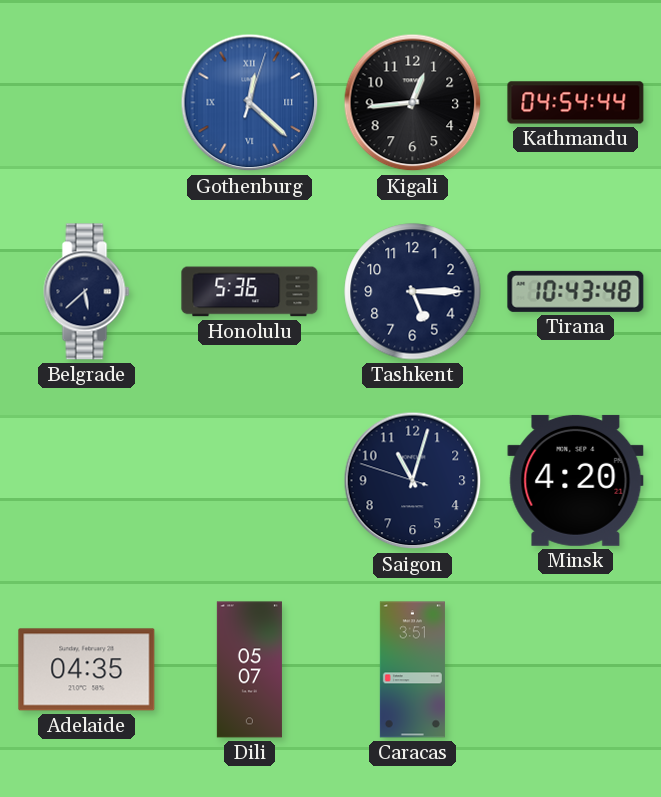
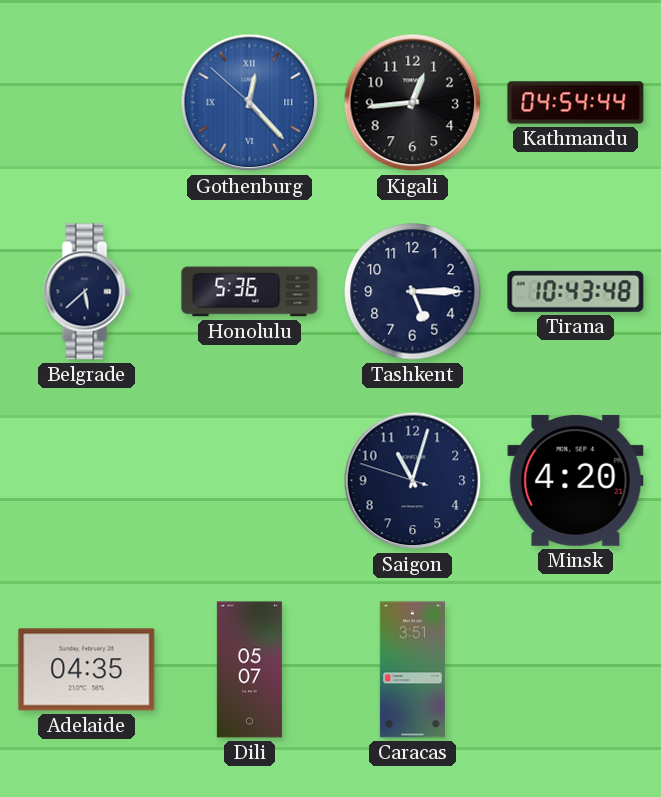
Gothenburg: 12:22:03 -> 12:22:52
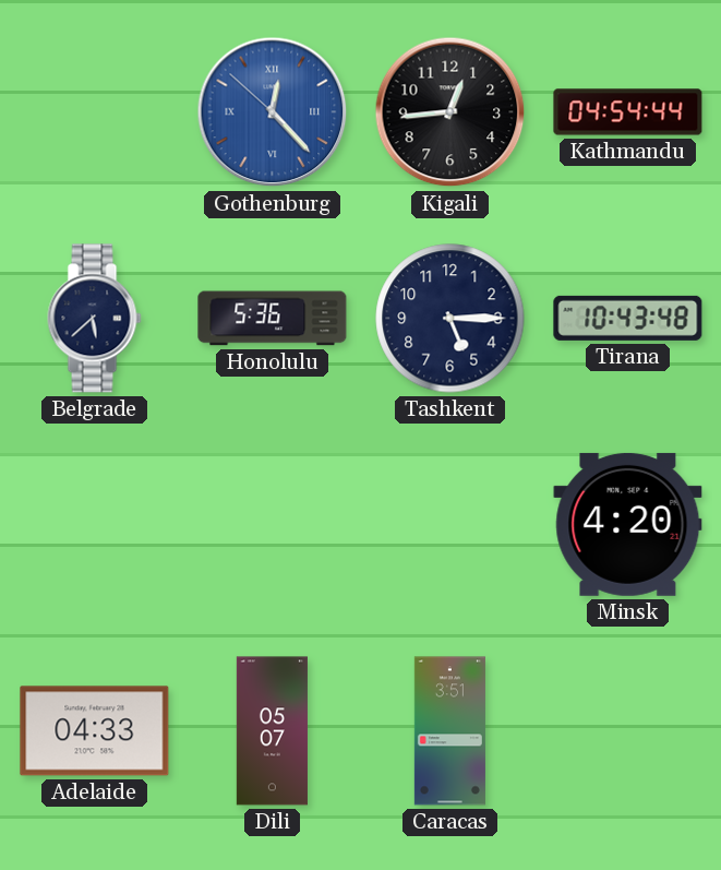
Saigon: 11:02 -> none
Adelaide: 04:35 -> 04:33
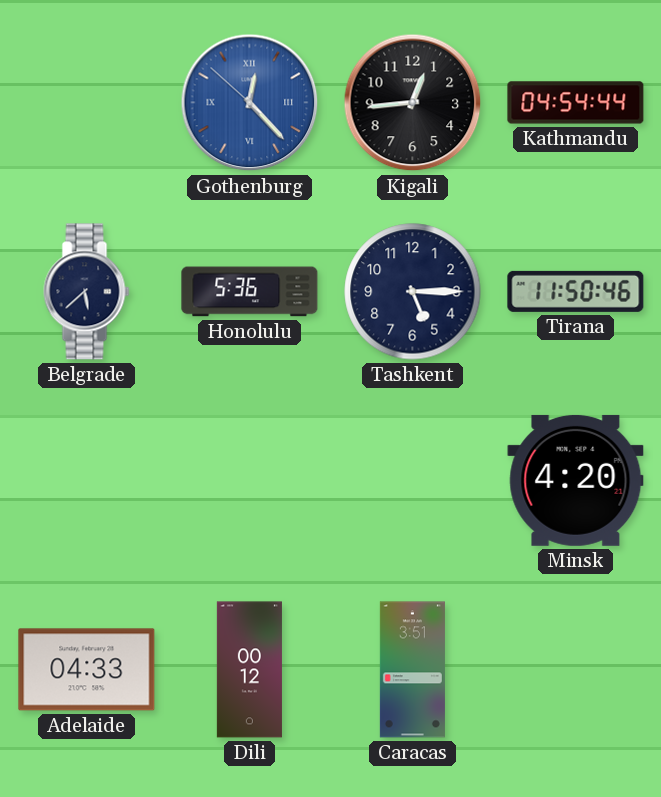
Tirana: 10:43 -> 11:50
Dili: 05:07 -> 00:12
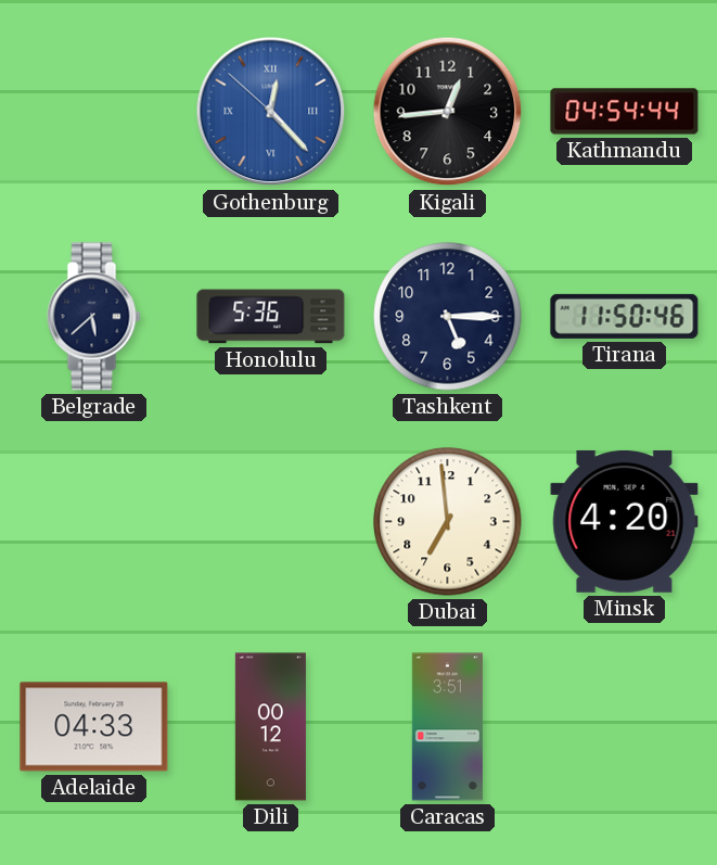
Dubai: none -> 6:59
